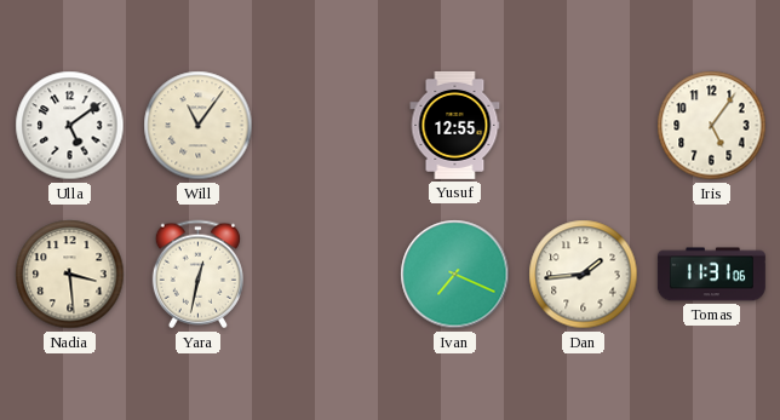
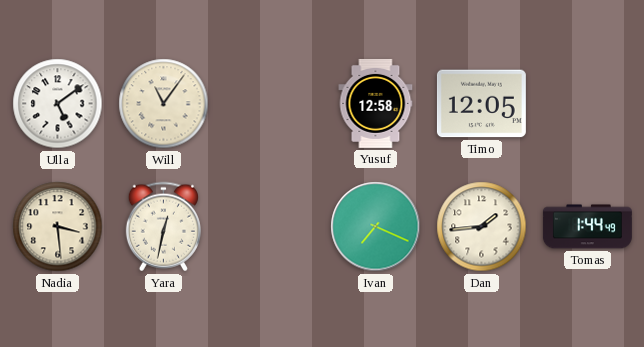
Yusuf: 12:55 -> 12:58
Timo: none -> 12:05
Iris: 5:06 -> none
Tomas: 11:31 -> 1:44
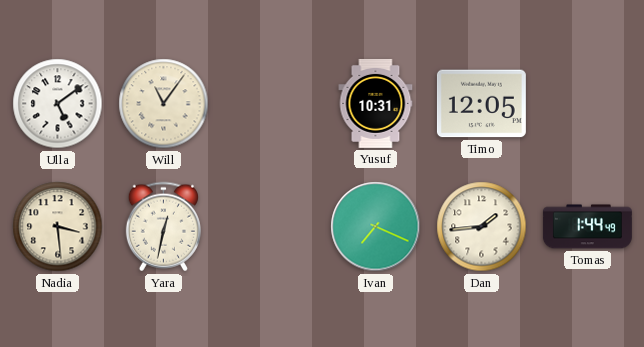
Yusuf: 12:58 -> 10:31
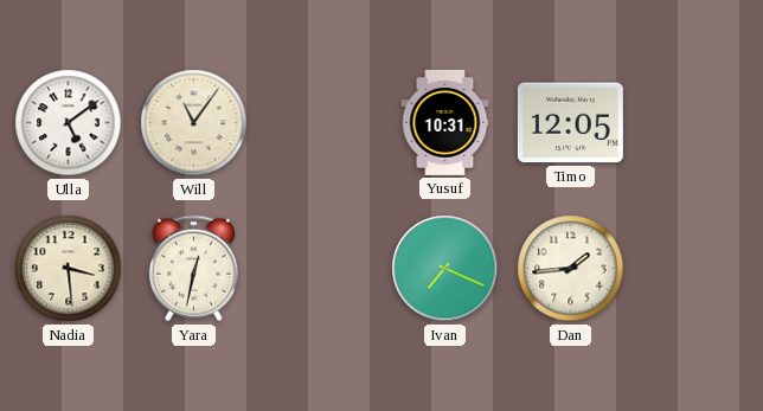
Tomas: 1:44 -> none
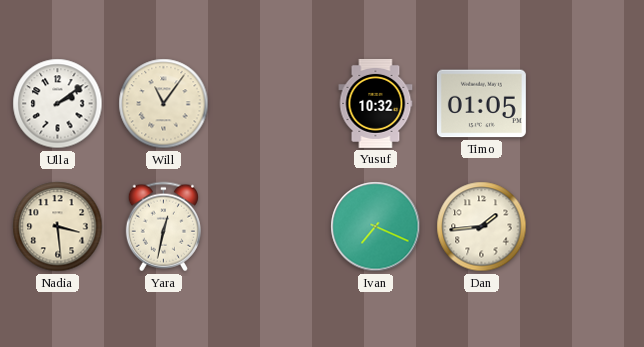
Ulla: 5:09 -> 2:09
Yusuf: 10:31 -> 10:32
Timo: 12:05 -> 01:05
